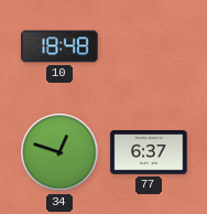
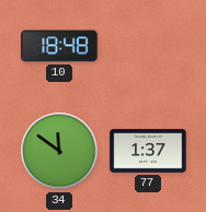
34: 12:48 -> 11:51
77: 6:37 -> 1:37
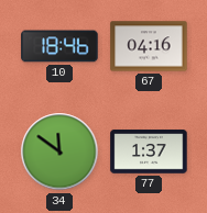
10: 18:48 -> 18:46
67: none -> 04:16
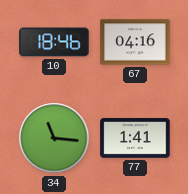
34: 11:51 -> 11:16
77: 1:37 -> 1:41
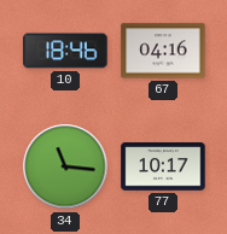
77: 1:41 -> 10:17
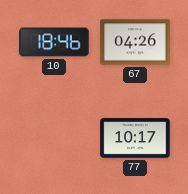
67: 04:16 -> 04:26
34: 11:16 -> none
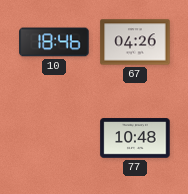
77: 10:17 -> 10:48
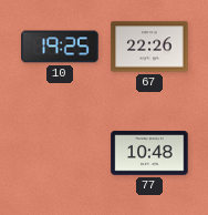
10: 18:46 -> 19:25
67: 04:26 -> 22:26
